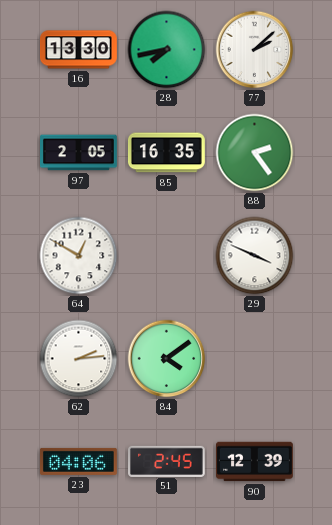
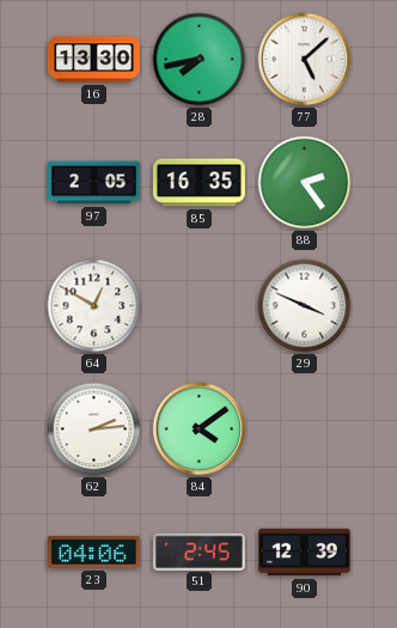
77: 2:08 -> 5:08
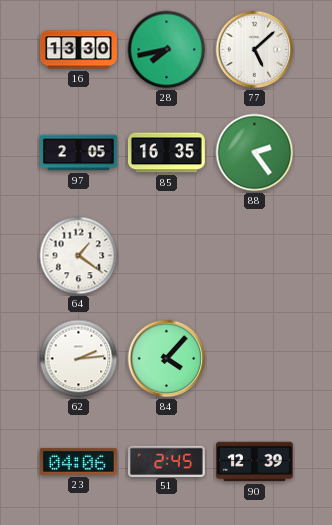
64: 12:50 -> 1:21
29: 3:49 -> none
84: 4:09 -> 4:07
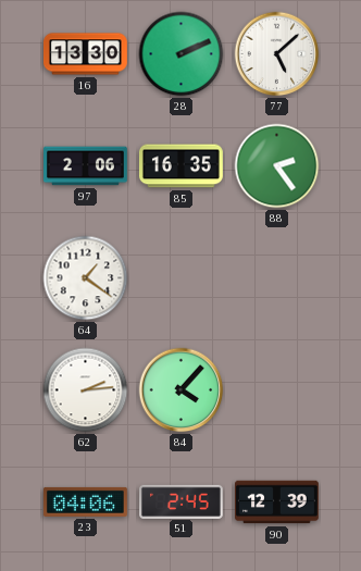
28: 7:43 -> 2:11
97: 2:05 -> 2:06
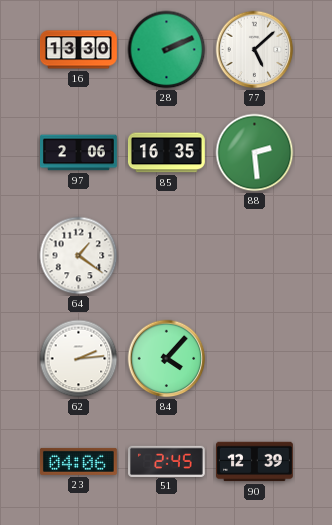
88: 2:24 -> 2:29
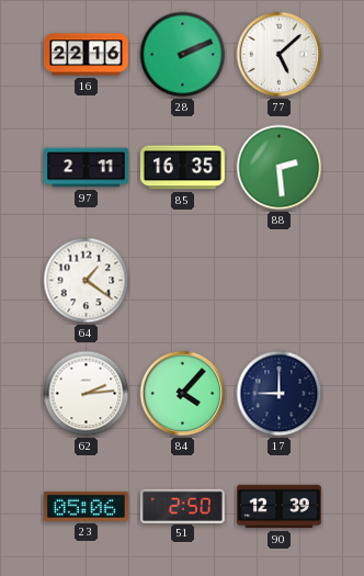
16: 13:30 -> 22:16
97: 2:06 -> 2:11
17: none -> 9:00
23: 04:06 -> 05:06
51: 2:45 -> 2:50
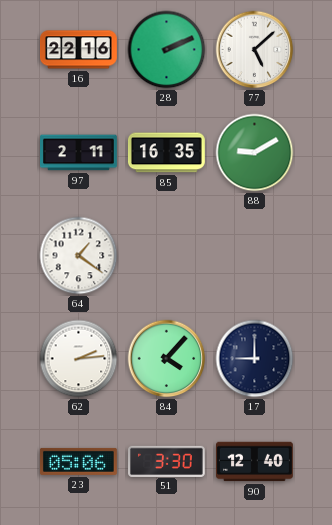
88: 2:29 -> 9:10
51: 2:50 -> 3:30
90: 12:39 -> 12:40
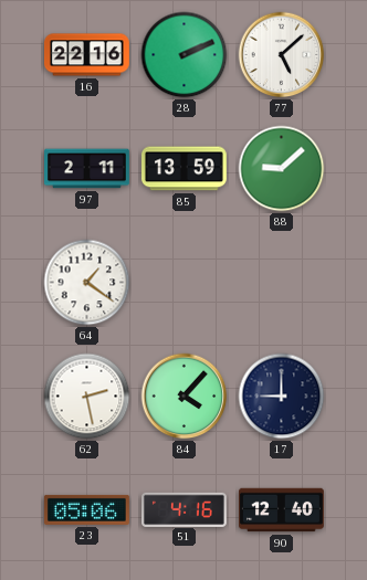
85: 16:35 -> 13:59
88: 9:10 -> 9:08
62: 2:14 -> 2:28
51: 3:30 -> 4:16
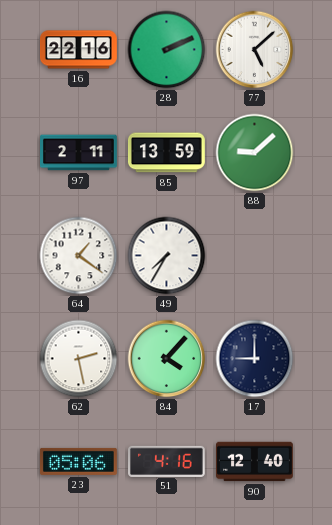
49: none -> 7:35
